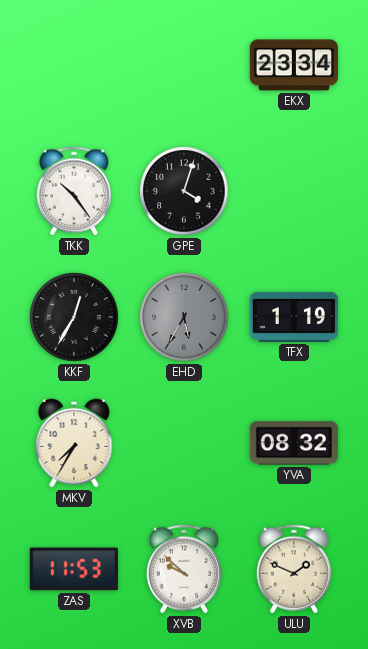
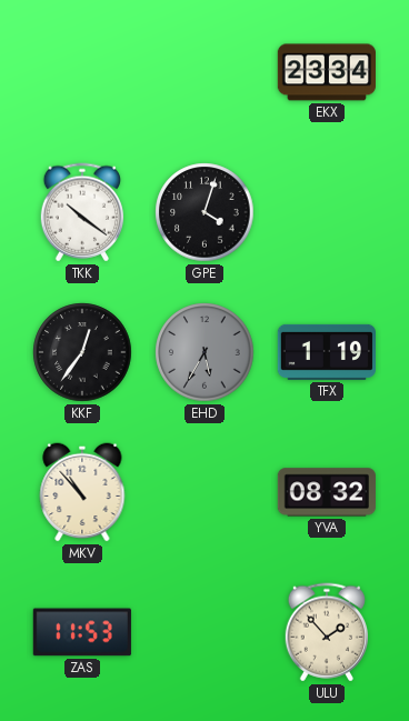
TKK: 10:24 -> 10:21
KKF: 12:35 -> 12:36
MKV: 7:35 -> 10:53
XVB: 9:52 -> none
ULU: 1:49 -> 1:53
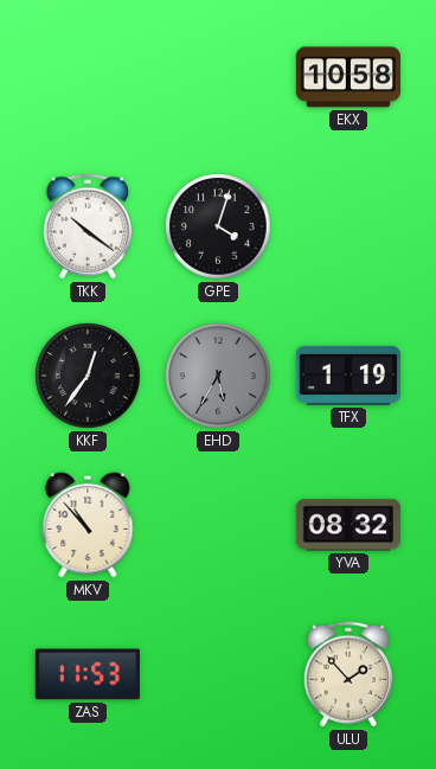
EKX: 23:34 -> 10:58
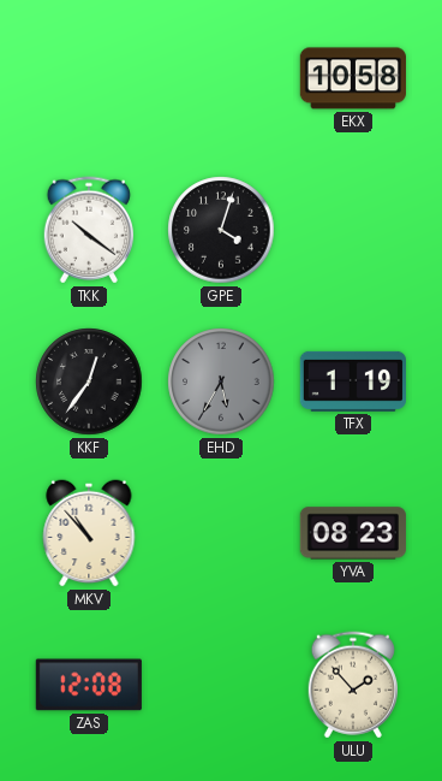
YVA: 08:32 -> 08:23
ZAS: 11:53 -> 12:08
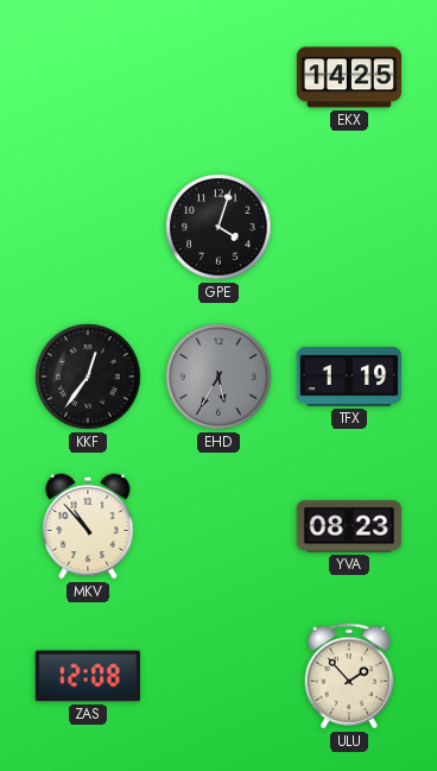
EKX: 10:58 -> 14:25
TKK: 10:21 -> none
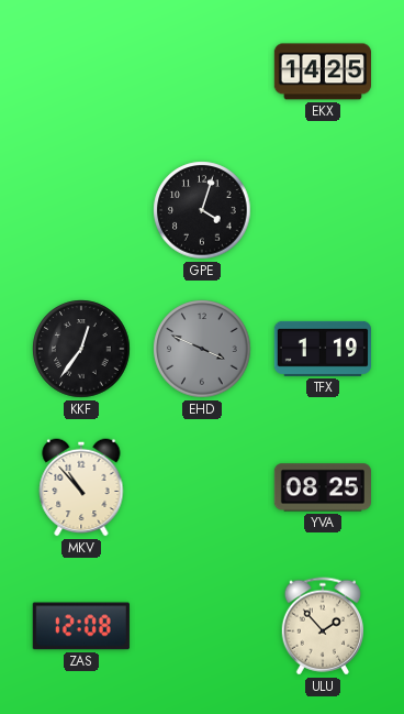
EHD: 5:35 -> 3:49
YVA: 08:23 -> 08:25
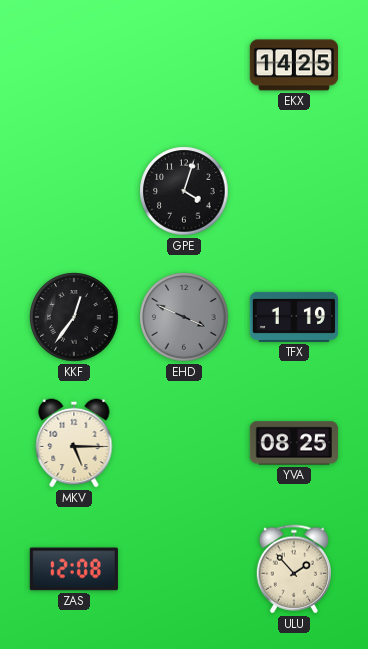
MKV: 10:53 -> 5:15
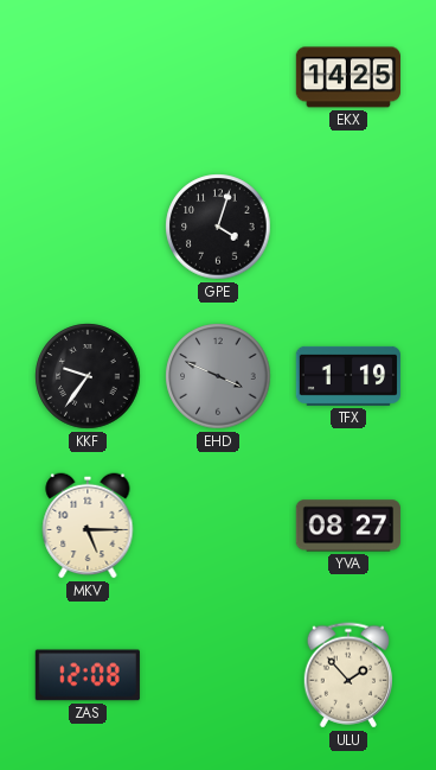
KKF: 12:36 -> 9:36
YVA: 08:25 -> 08:27
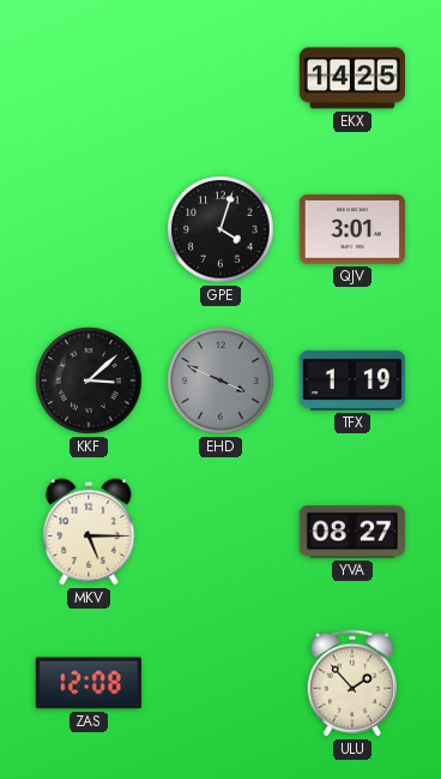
QJV: none -> 3:01
KKF: 9:36 -> 3:08
